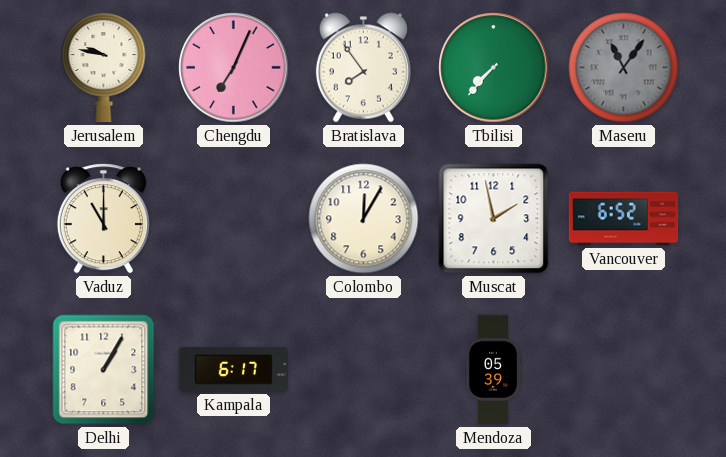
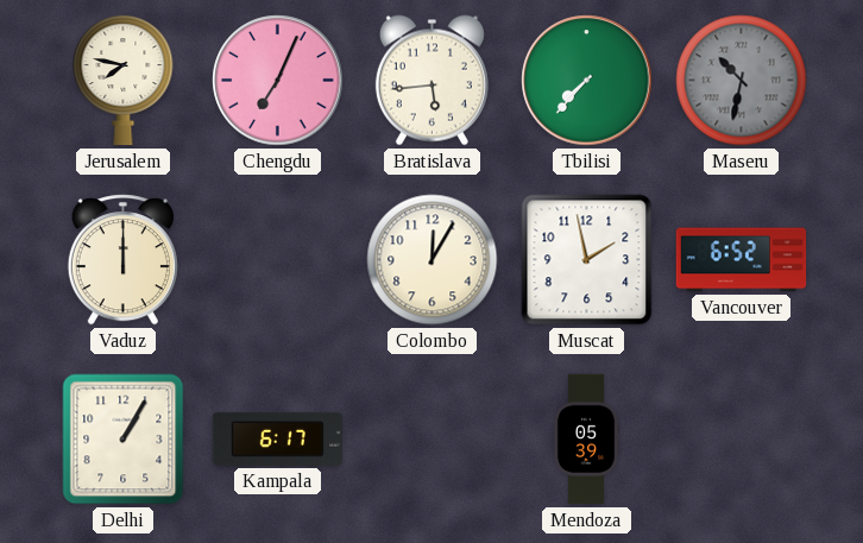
Jerusalem: 9:47 -> 7:47
Bratislava: 7:54 -> 5:44
Maseru: 11:06 -> 10:32
Vaduz: 11:00 -> 12:00
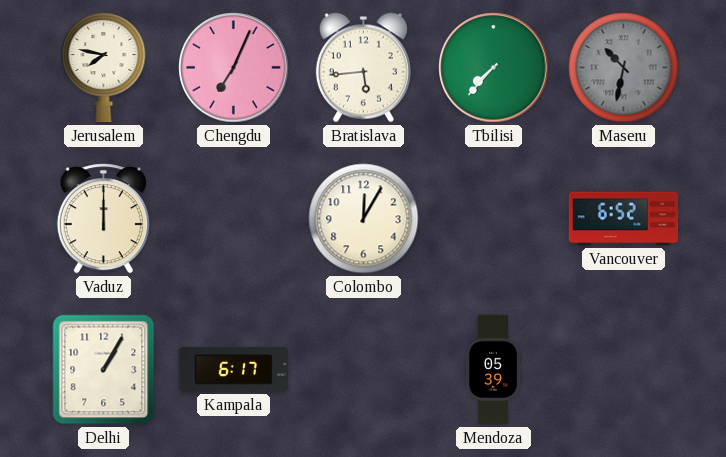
Muscat: 1:58 -> none
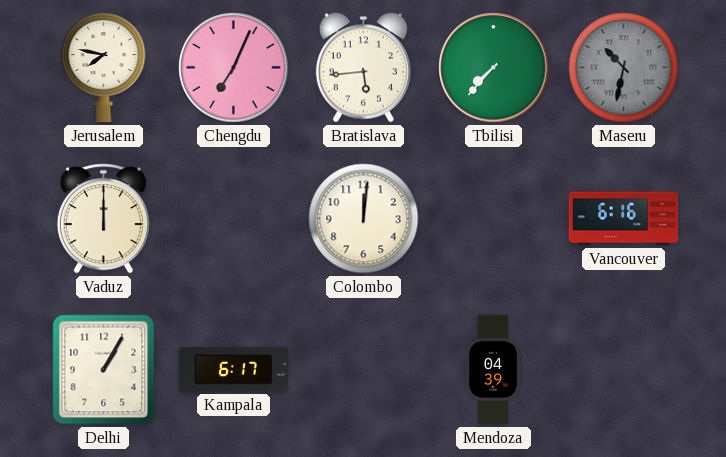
Colombo: 12:05 -> 12:01
Vancouver: 6:52 -> 6:16
Mendoza: 05:39 -> 04:39
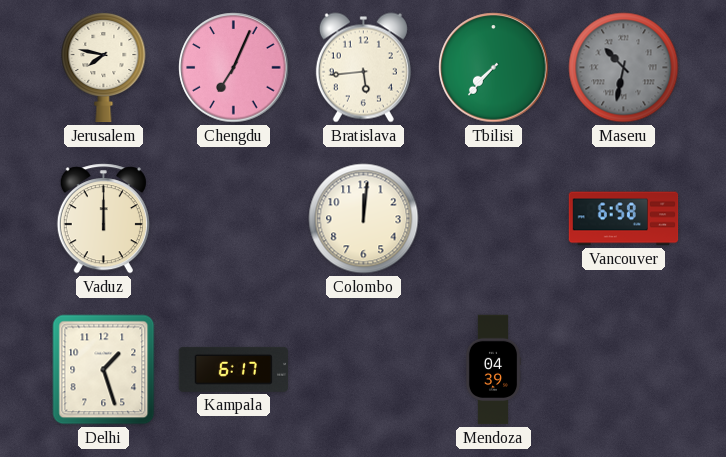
Vancouver: 6:16 -> 6:58
Delhi: 1:05 -> 1:27
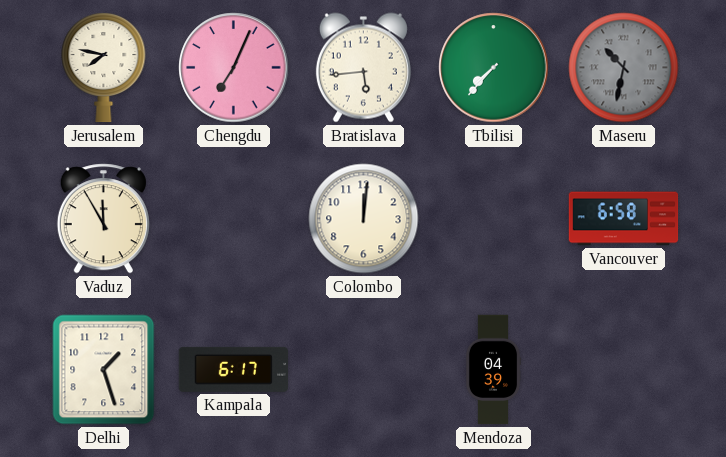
Vaduz: 12:00 -> 11:55
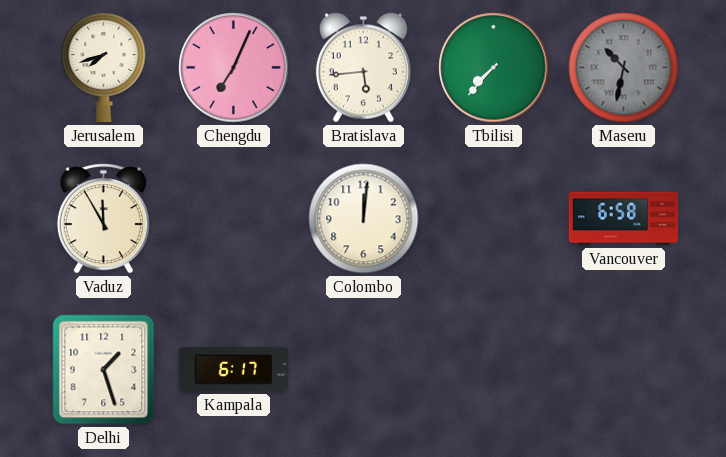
Jerusalem: 7:47 -> 7:42
Mendoza: 04:39 -> none
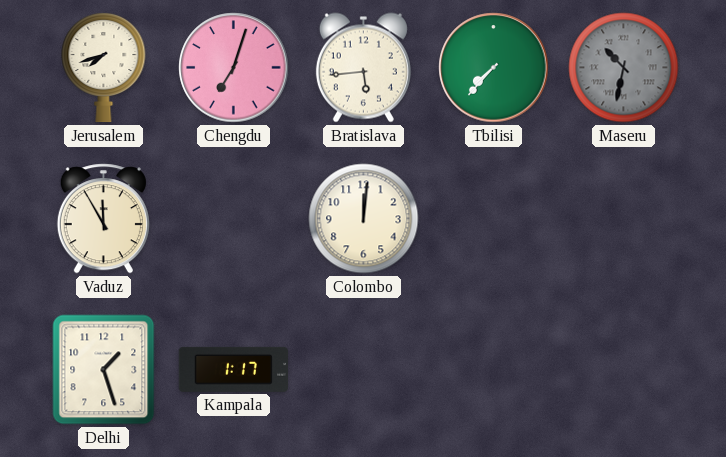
Chengdu: 7:04 -> 7:03
Vancouver: 6:58 -> none
Kampala: 6:17 -> 1:17
